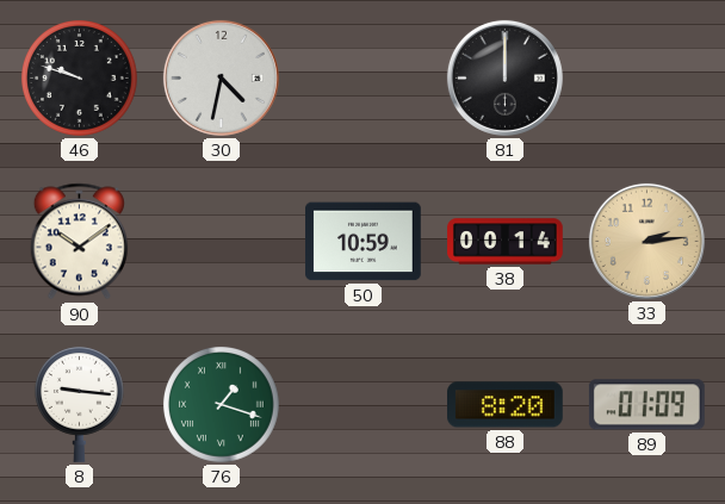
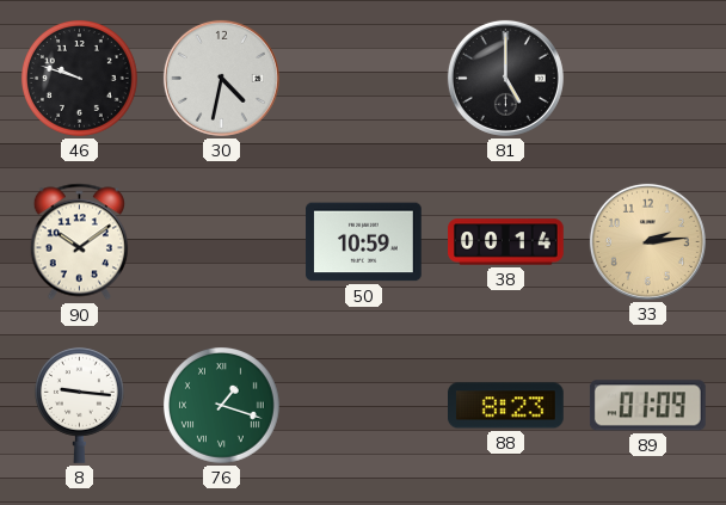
81: 12:00 -> 5:00
88: 8:20 -> 8:23
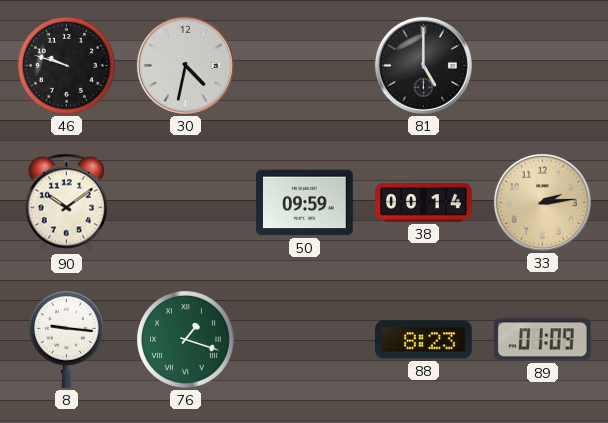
50: 10:59 -> 09:59
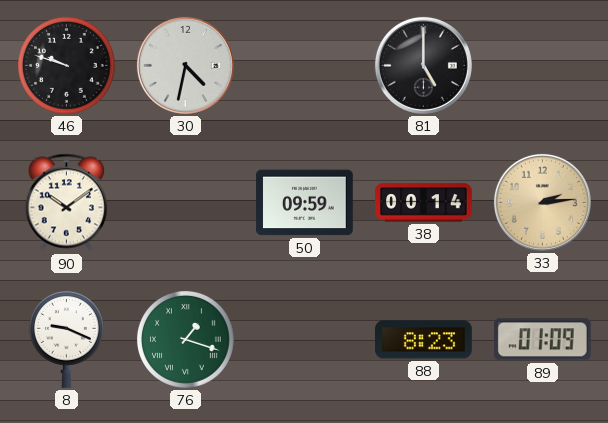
8: 9:16 -> 9:19
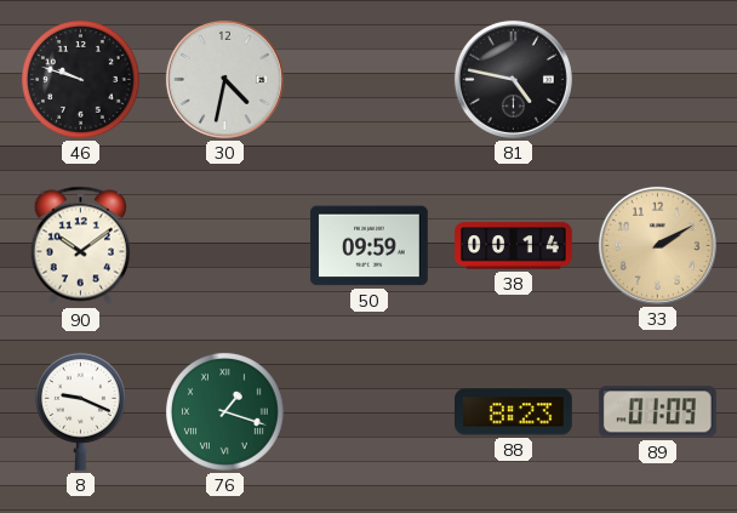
81: 5:00 -> 4:47
33: 2:14 -> 2:10
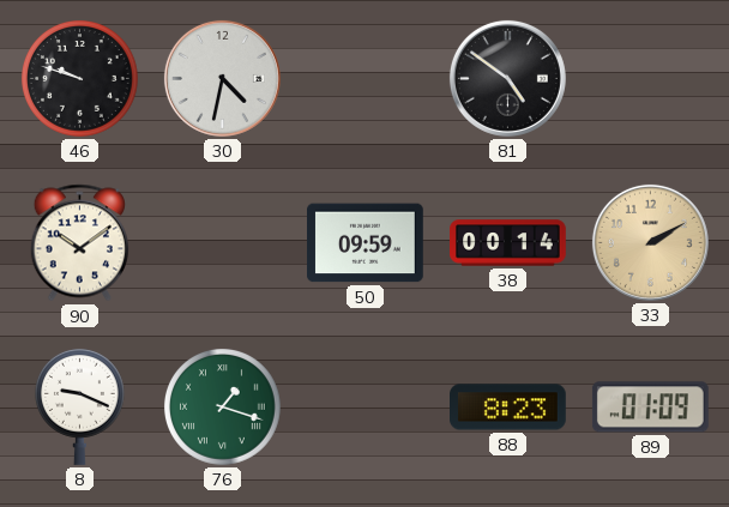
81: 4:47 -> 4:51
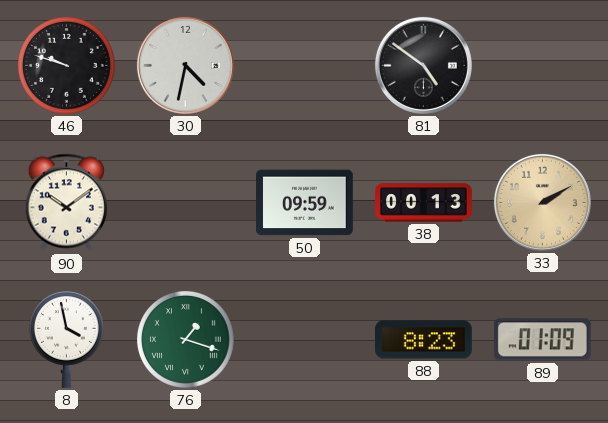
38: 00:14 -> 00:13
8: 9:19 -> 3:58
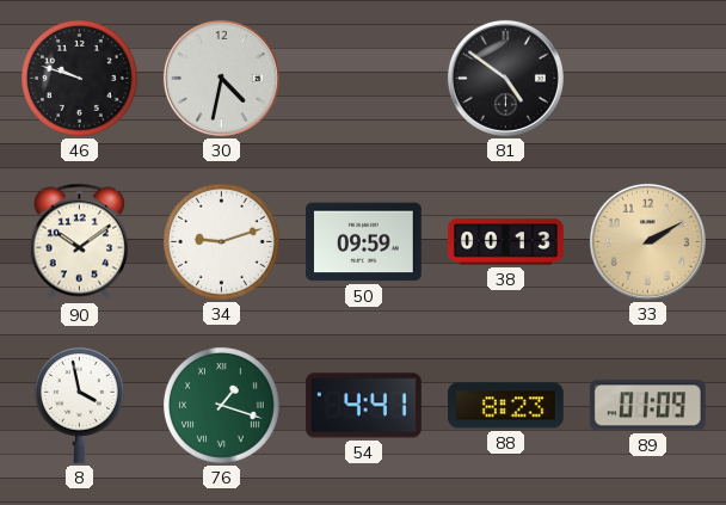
34: none -> 9:12
54: none -> 4:41
